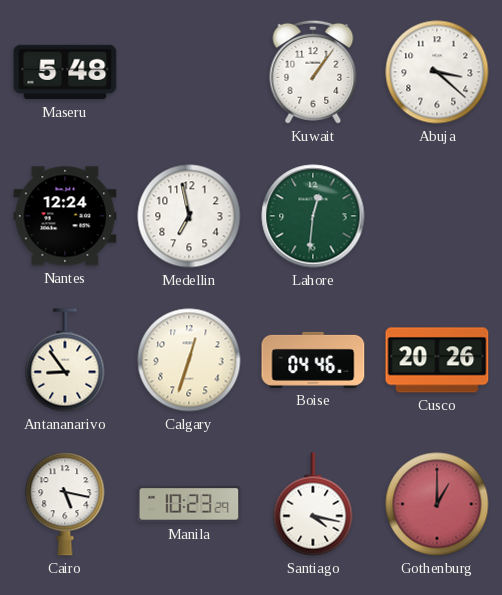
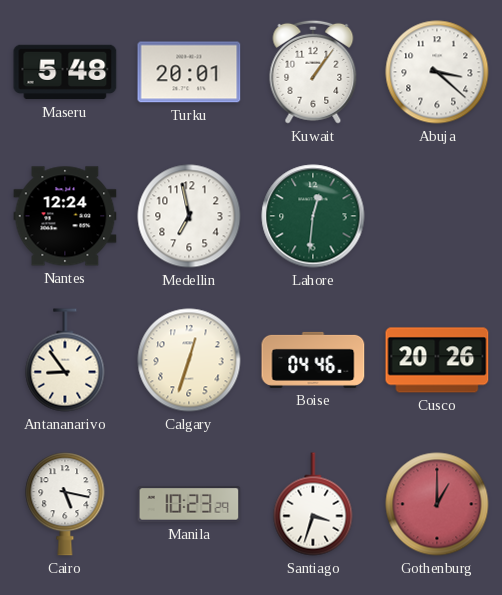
Turku: none -> 20:01
Santiago: 4:17 -> 3:33
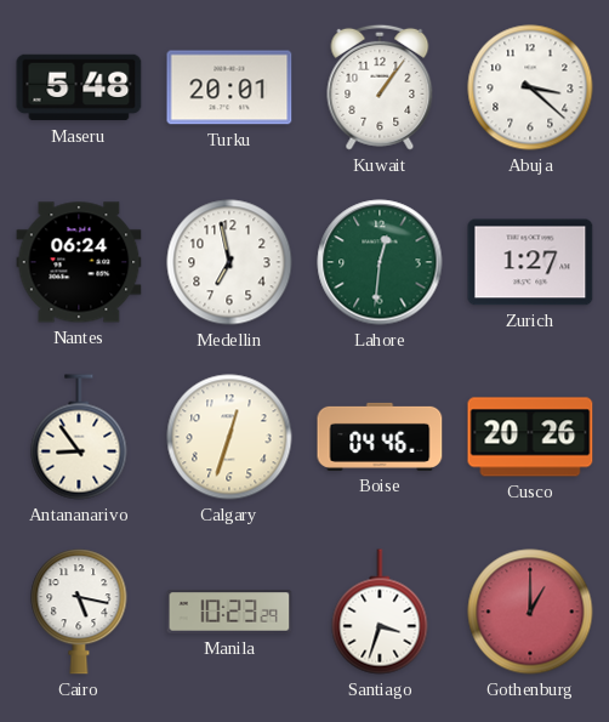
Nantes: 12:24 -> 06:24
Zurich: none -> 1:27
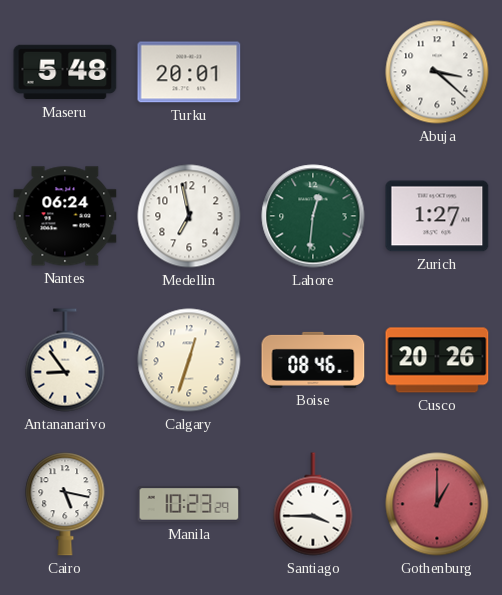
Kuwait: 1:06 -> none
Boise: 04:46 -> 08:46
Santiago: 3:33 -> 3:45
